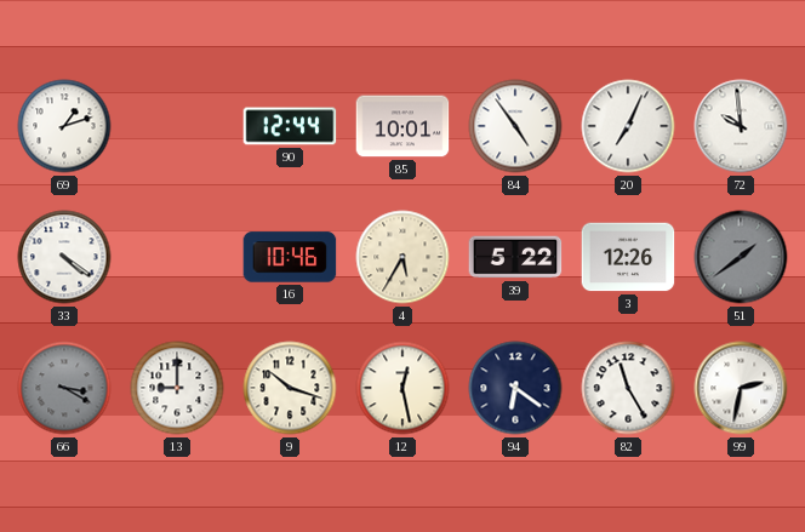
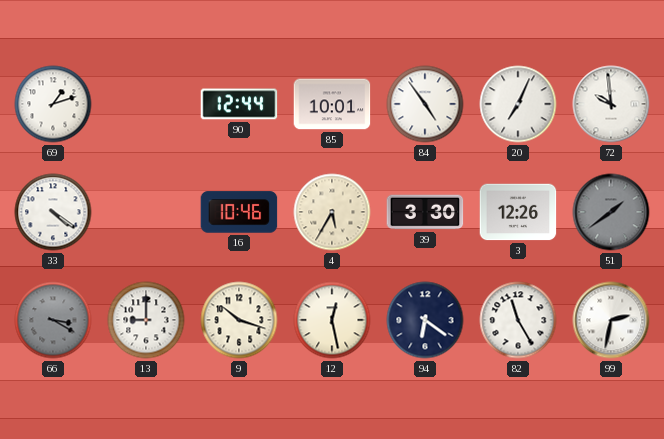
39: 5:22 -> 3:30
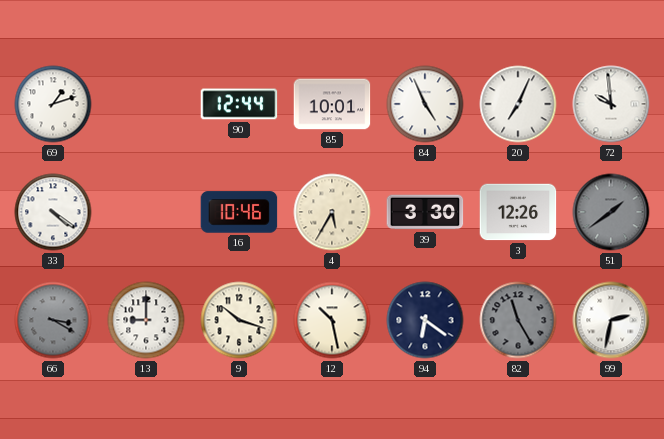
84: 4:54 -> 4:56
12: 12:28 -> 10:28
82 dial: white -> grey
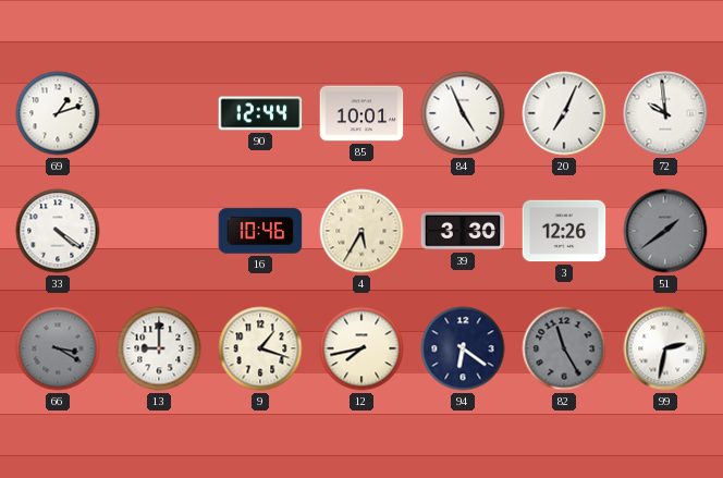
9: 10:18 -> 1:18
12: 10:28 -> 7:43
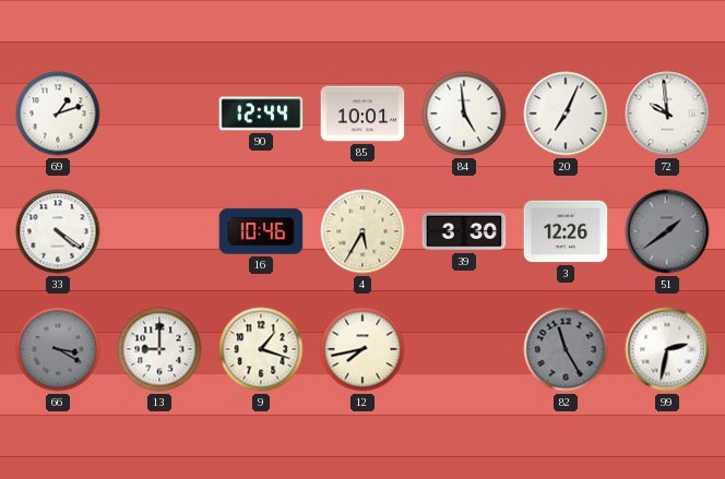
84: 4:56 -> 4:59
94: 6:21 -> none
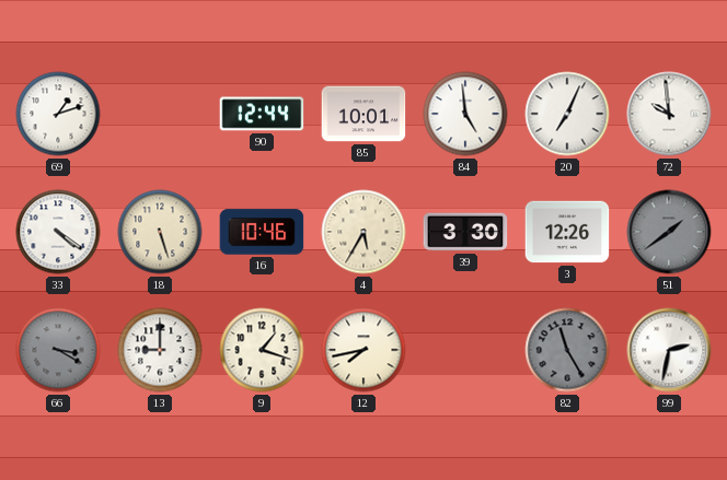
18: none -> 5:27
